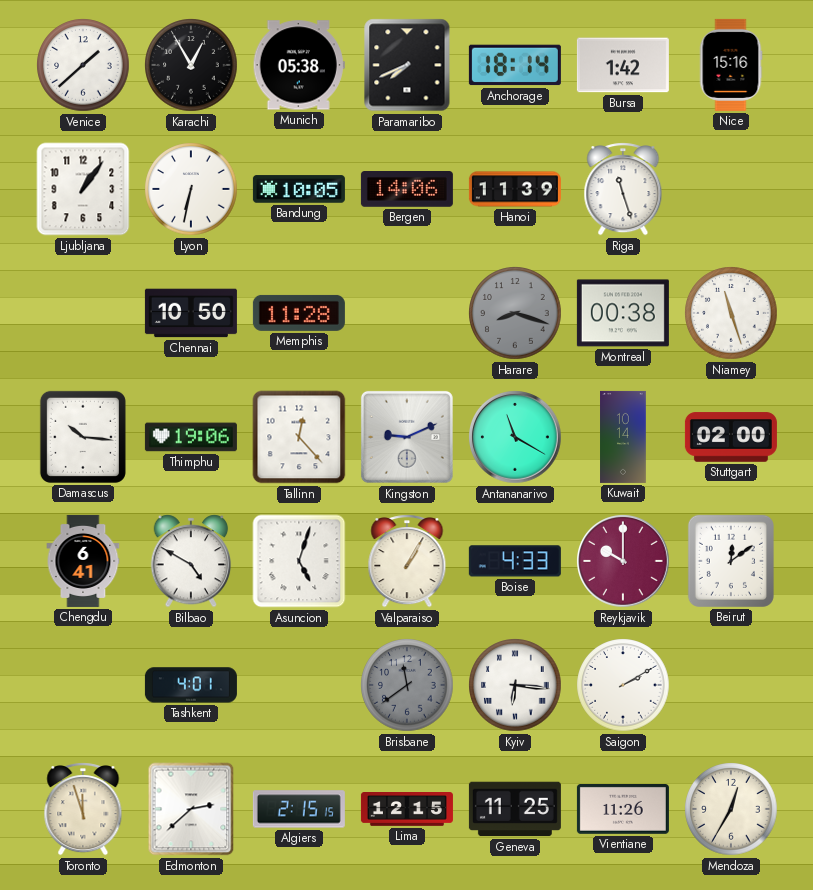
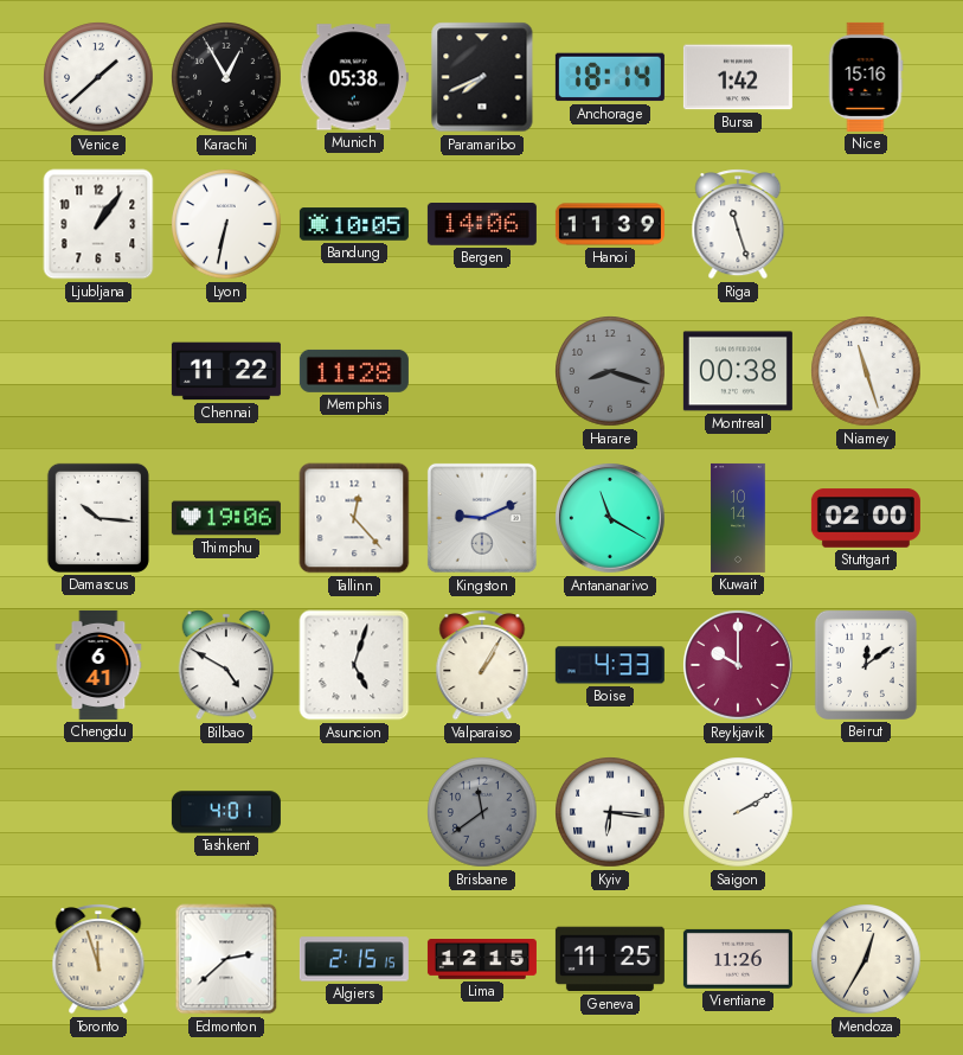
Chennai: 10:50 -> 11:22
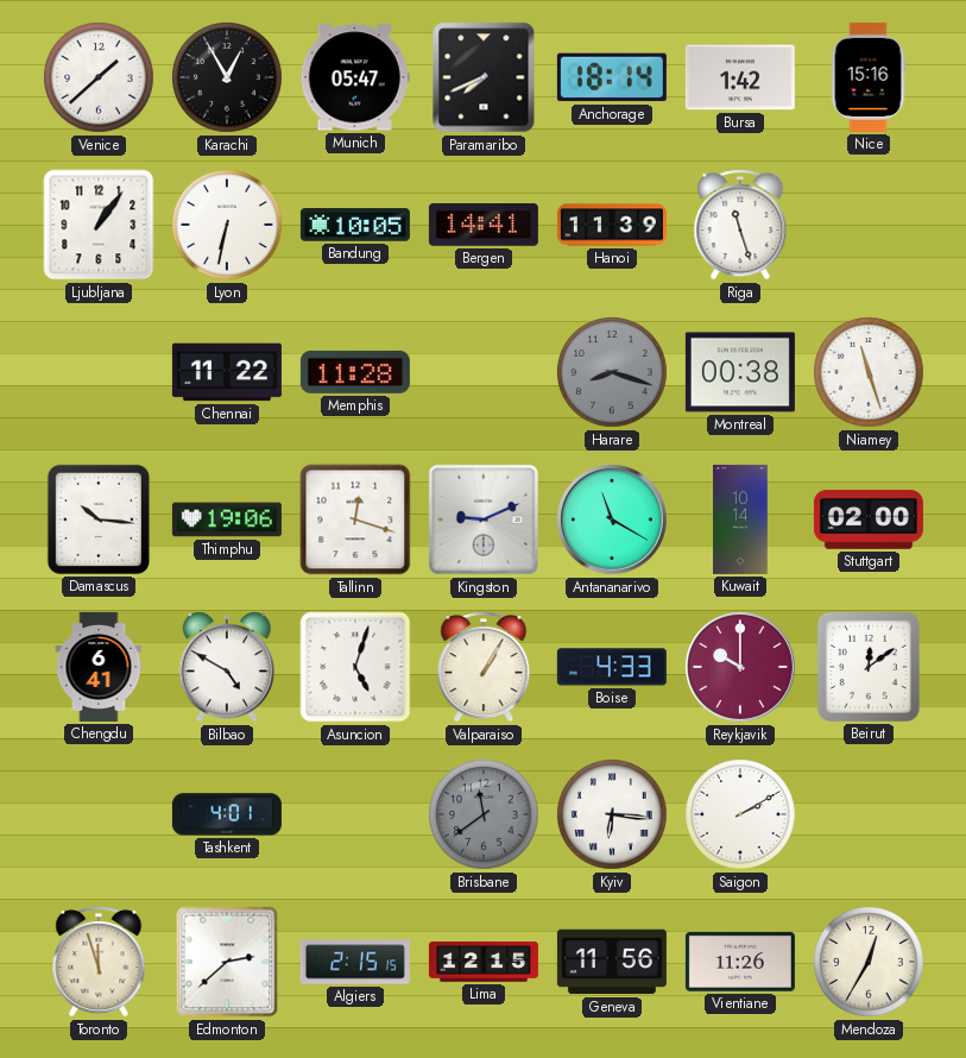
Munich: 05:38 -> 05:47
Bergen: 14:06 -> 14:41
Tallinn: 12:23 -> 12:18
Geneva: 11:25 -> 11:56
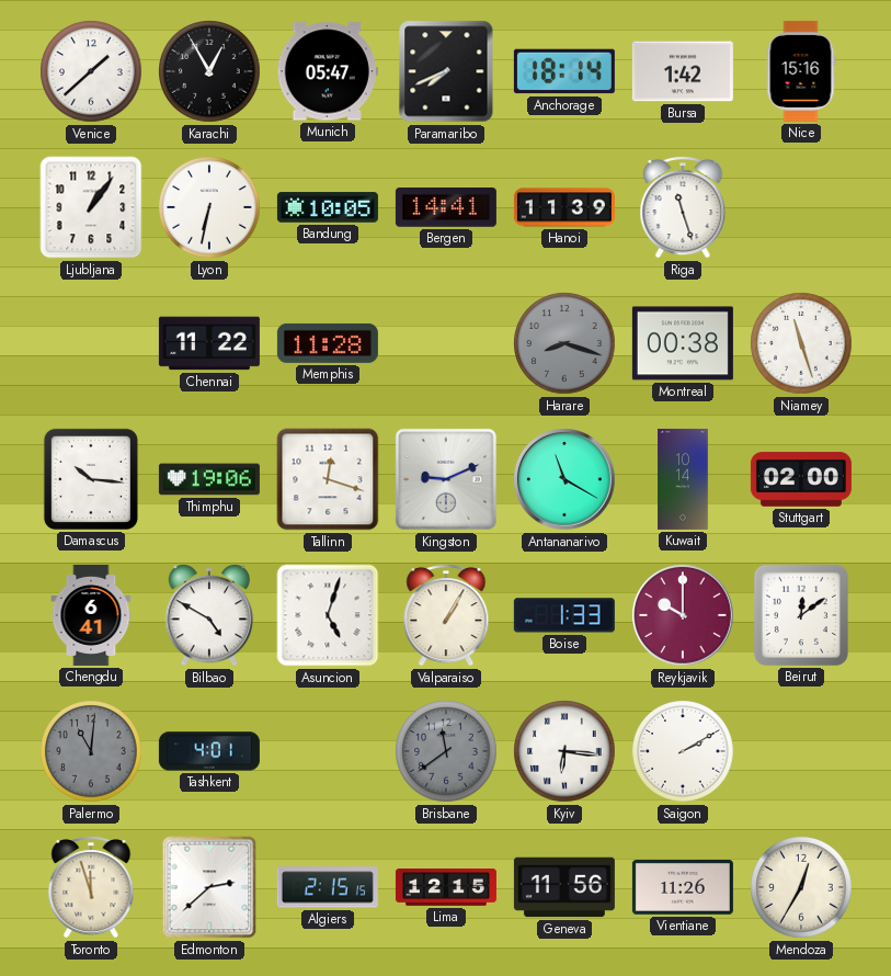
Boise: 4:33 -> 1:33
Palermo: none -> 11:01
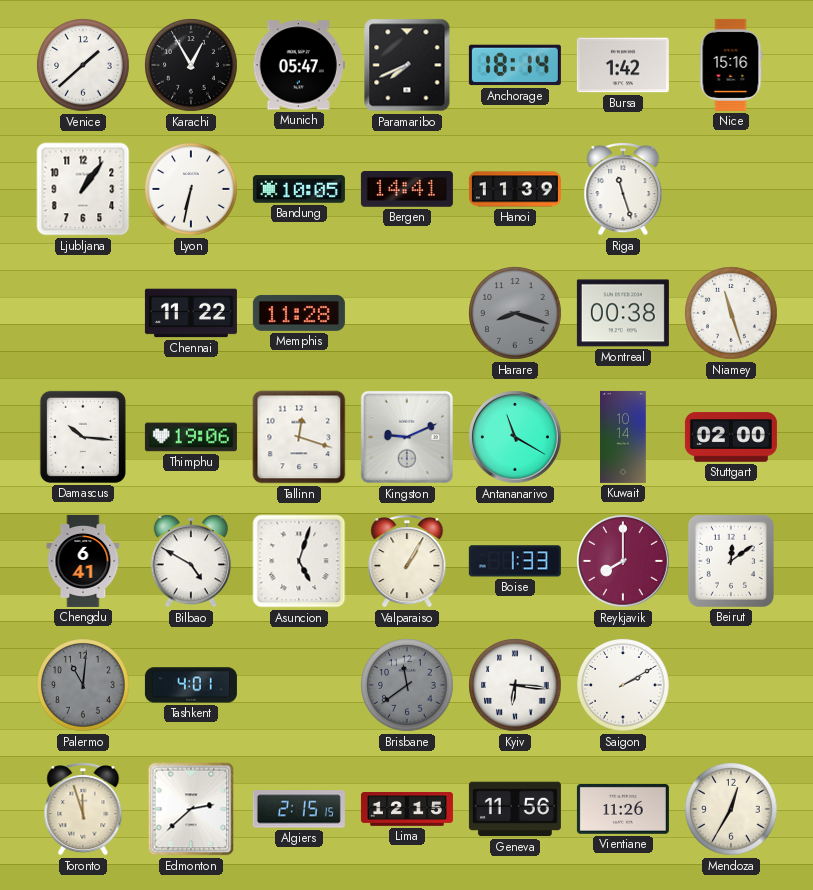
Reykjavik: 10:00 -> 8:00
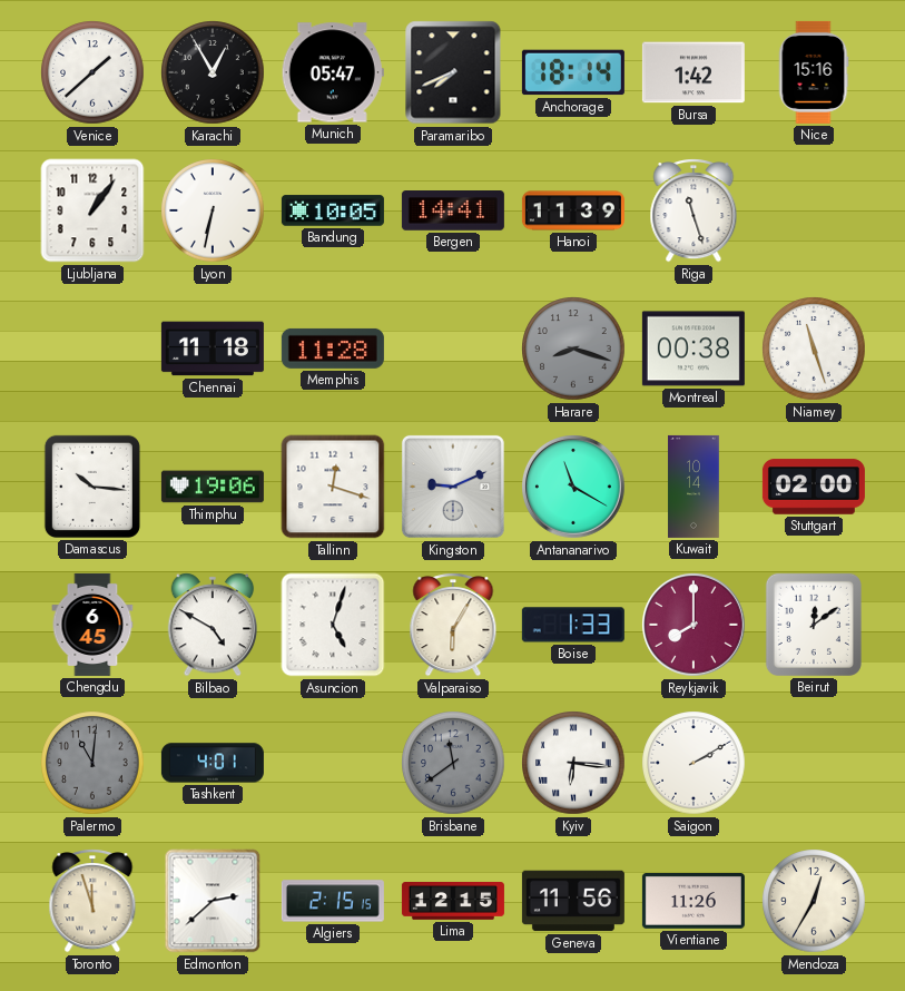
Chennai: 11:22 -> 11:18
Chengdu: 6:41 -> 6:45
Valparaiso: 1:05 -> 6:05
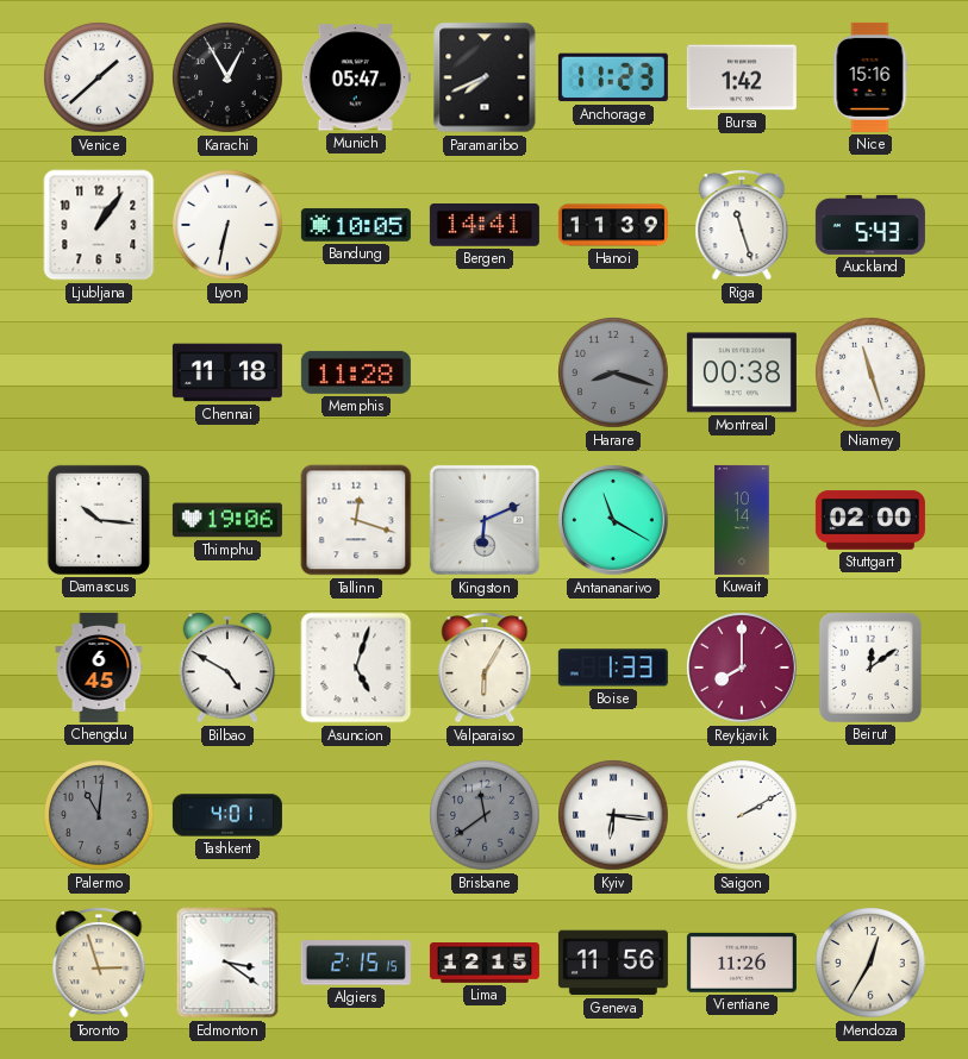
Anchorage: 18:14 -> 11:23
Auckland: none -> 5:43
Kingston: 9:11 -> 6:11
Toronto: 11:57 -> 2:57
Edmonton: 2:38 -> 3:21
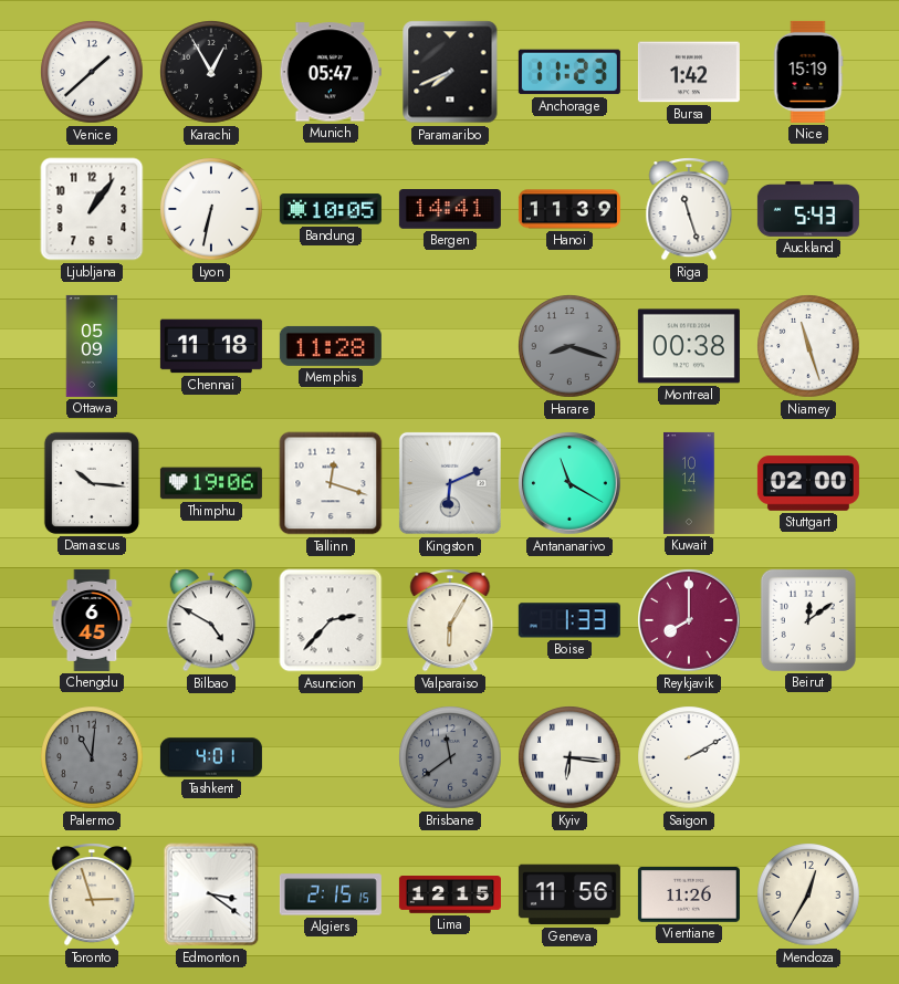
Nice: 15:16 -> 15:19
Ottawa: none -> 05:09
Asuncion: 5:03 -> 2:37
